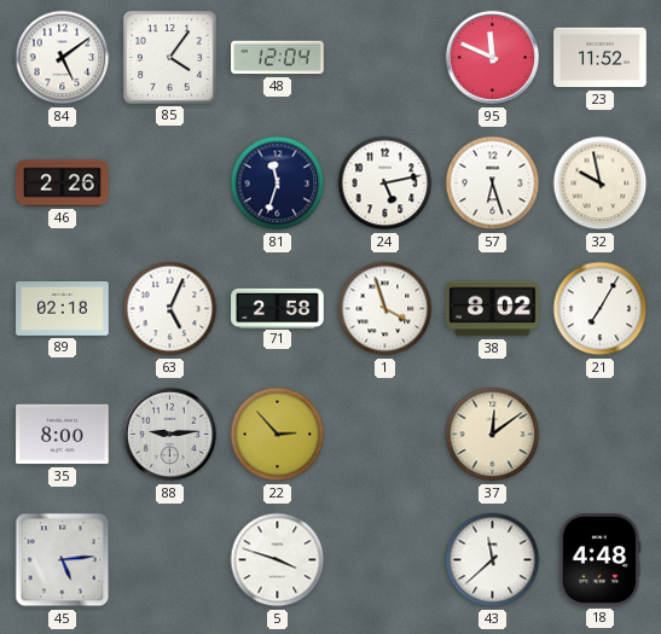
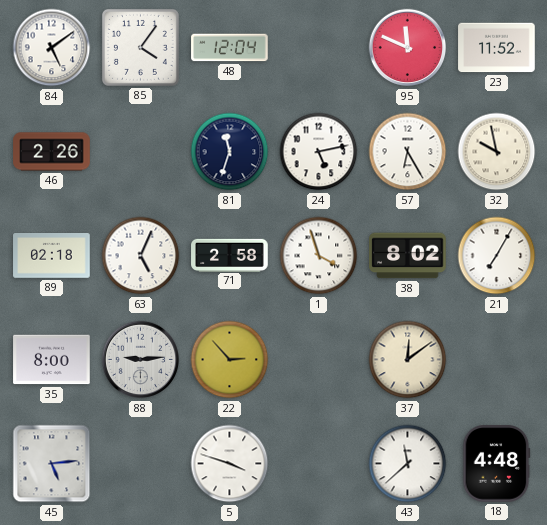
57: 6:27 -> 6:25
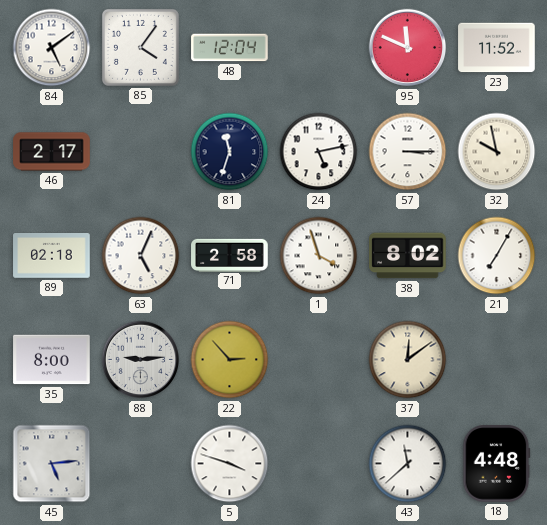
46: 2:26 -> 2:17
57: 6:25 -> 3:15
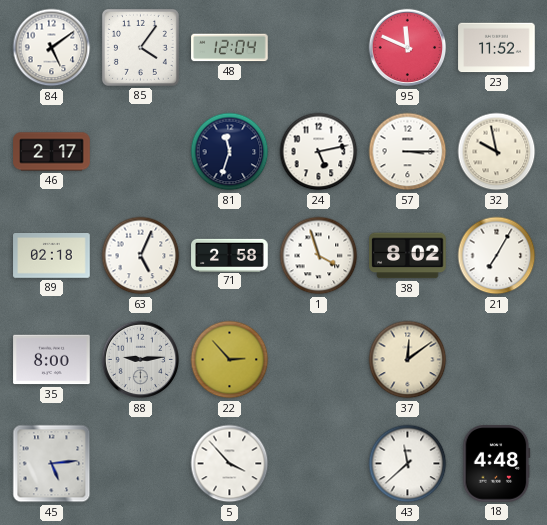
5: 3:48 -> 3:53
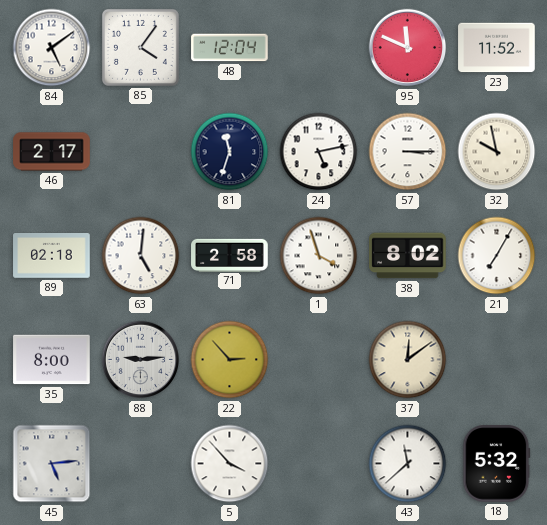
63: 5:04 -> 5:01
18: 4:48 -> 5:32
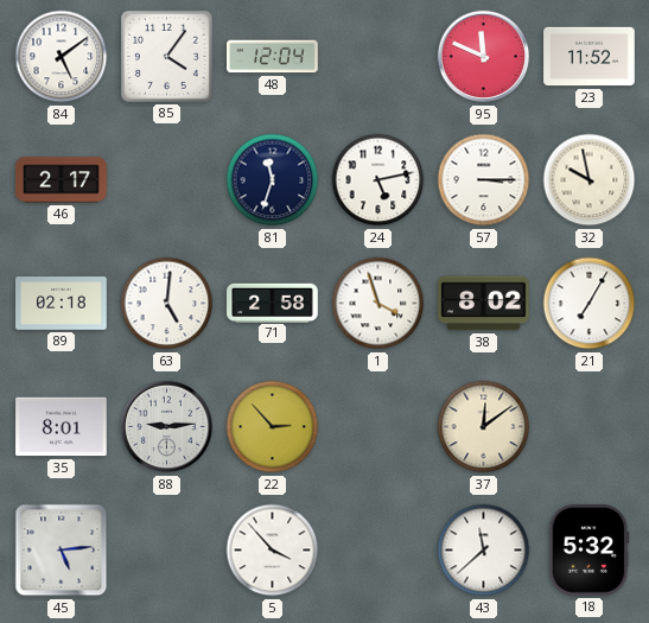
35: 8:00 -> 8:01
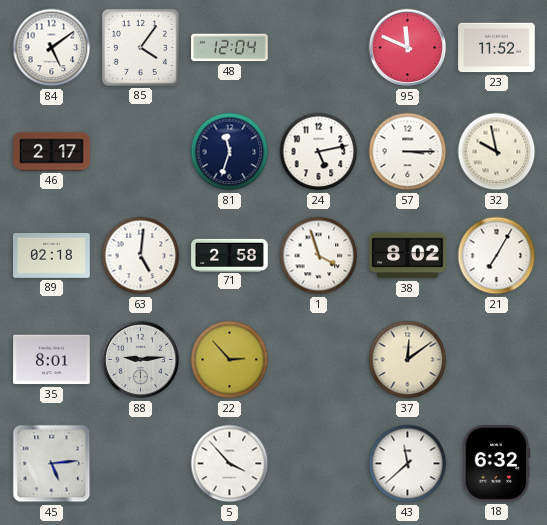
18: 5:32 -> 6:32
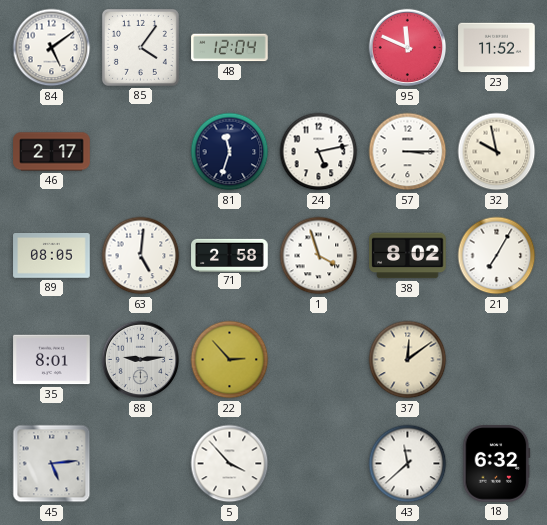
89: 02:18 -> 08:05
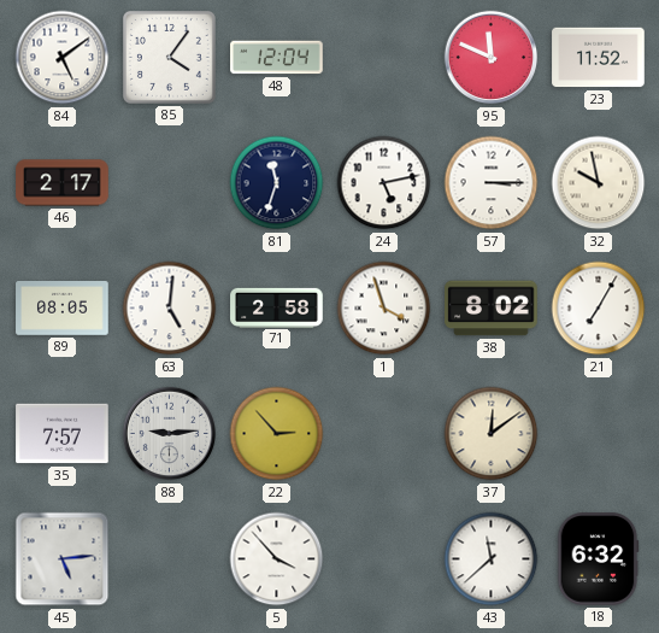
35: 8:01 -> 7:57
